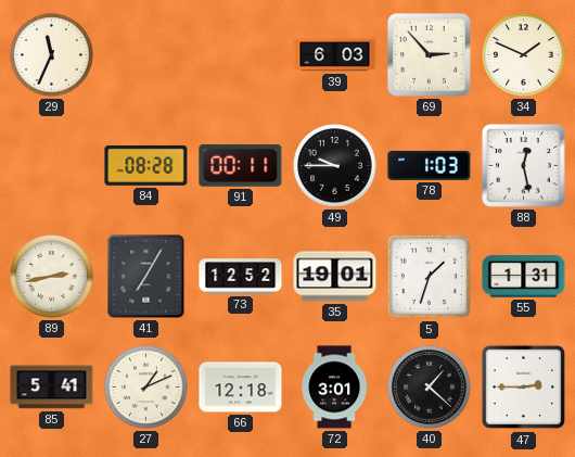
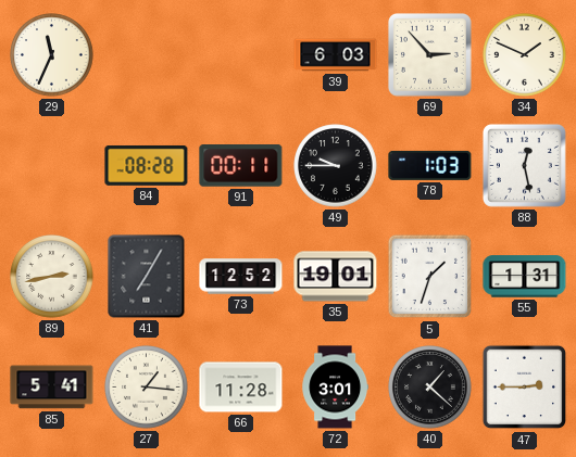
27: 1:11 -> 1:16
66: 12:18 -> 11:28
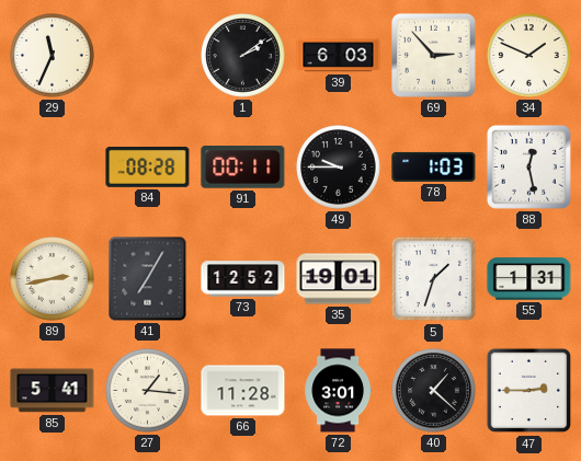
1: none -> 2:09
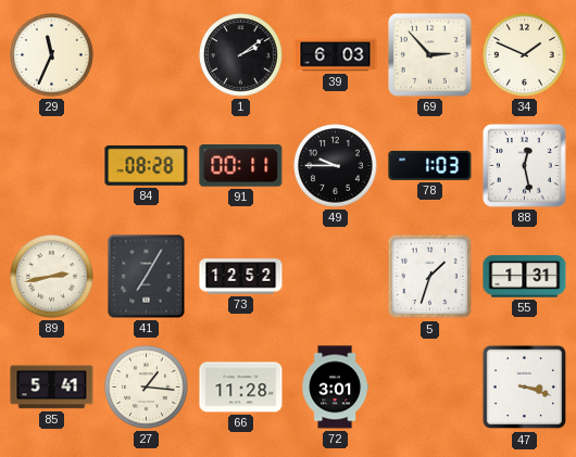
35: 19:01 -> none
40: 1:22 -> none
47: 2:45 -> 3:18
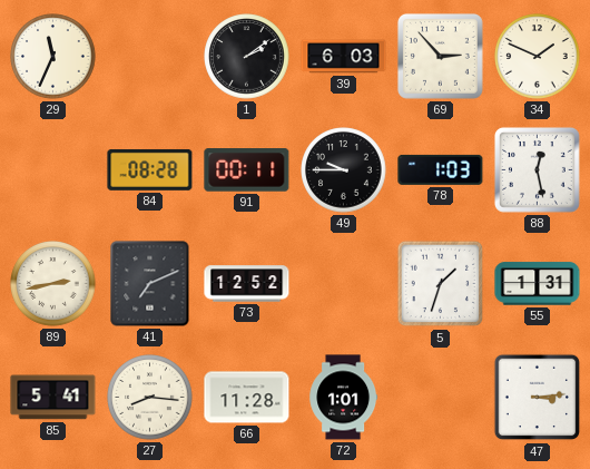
41: 7:05 -> 7:11
27: 1:16 -> 8:16
72: 3:01 -> 1:01
47: 3:18 -> 3:14
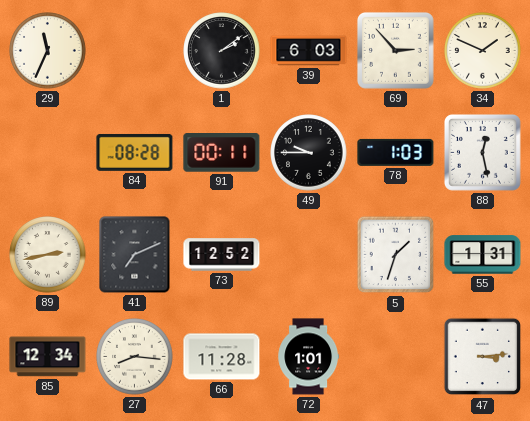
85: 5:41 -> 12:34
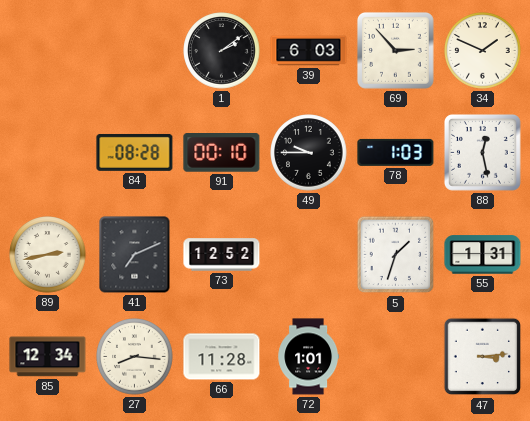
29: 11:34 -> none
91: 00:11 -> 00:10
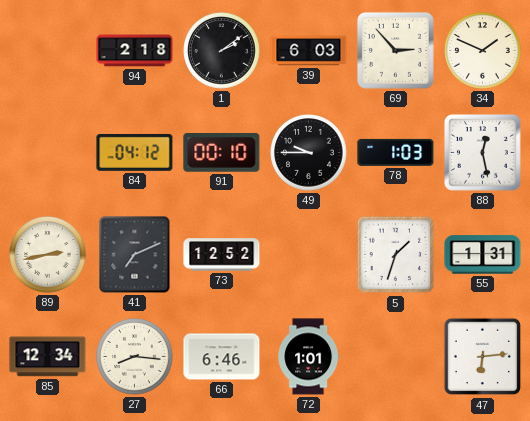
94: none -> 2:18
84: 08:28 -> 04:12
66: 11:28 -> 6:46
47: 3:14 -> 6:14
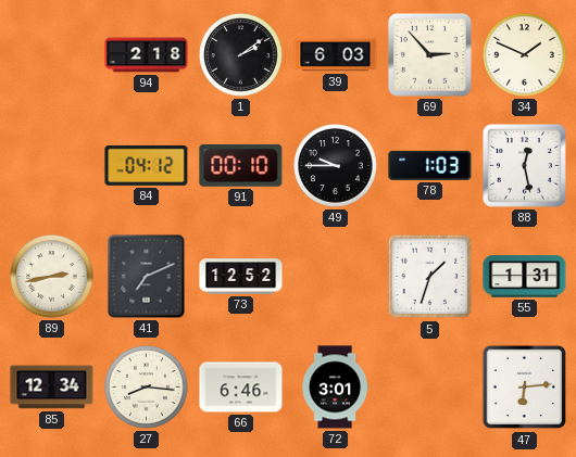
72: 1:01 -> 3:01
